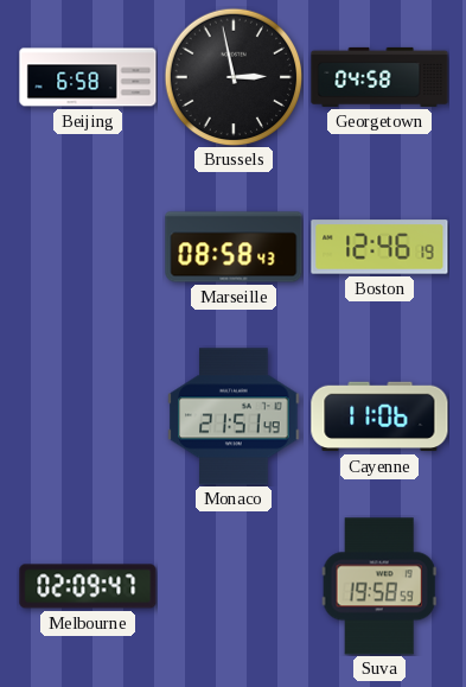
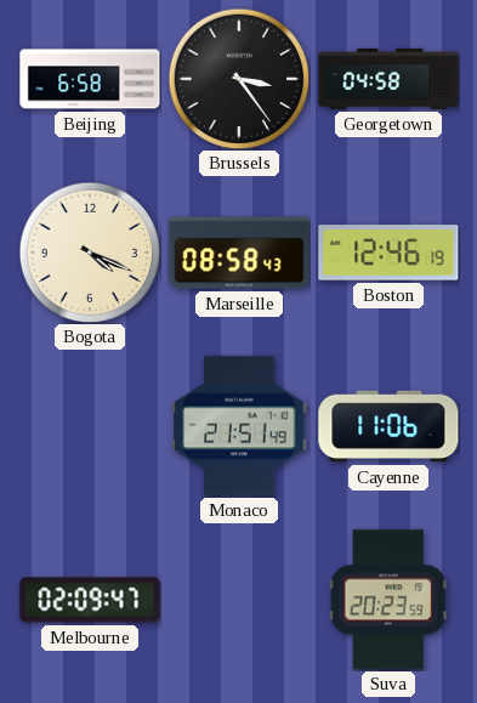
Brussels: 2:58 -> 3:24
Bogota: none -> 4:19
Suva: 19:58 -> 20:23
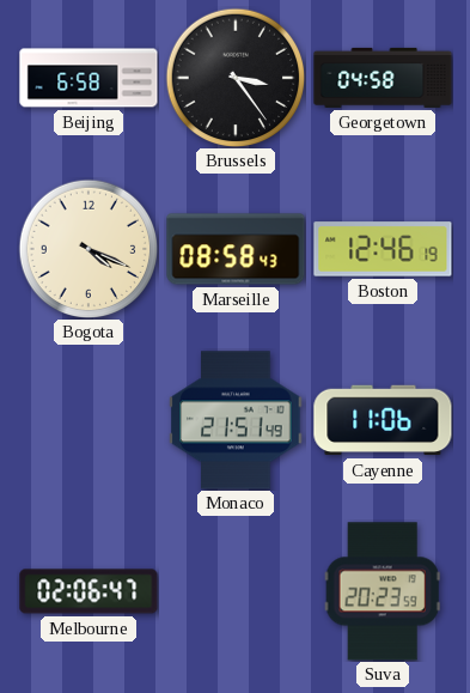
Melbourne: 02:09 -> 02:06
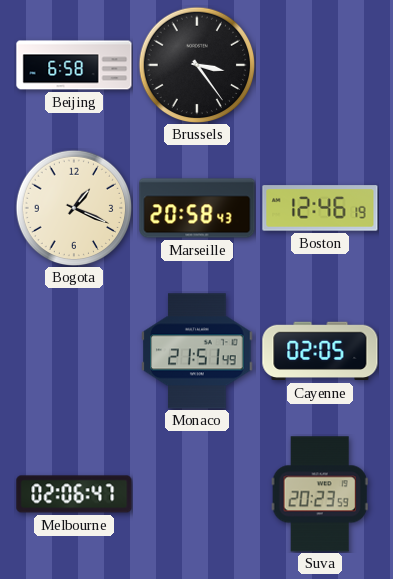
Georgetown: 04:58 -> none
Bogota: 4:19 -> 1:19
Marseille: 08:58 -> 20:58
Cayenne: 11:06 -> 02:05
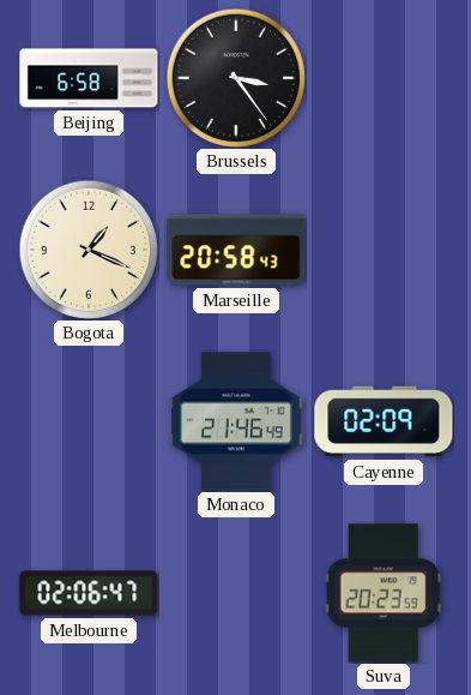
Boston: 12:46 -> none
Monaco: 21:51 -> 21:46
Cayenne: 02:05 -> 02:09
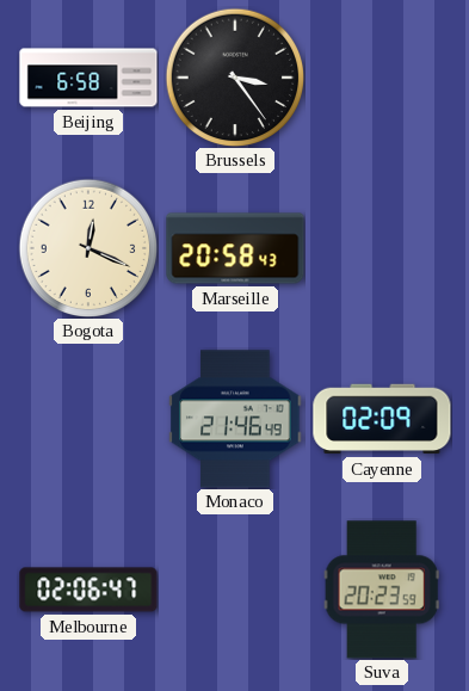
Bogota: 1:19 -> 12:19
